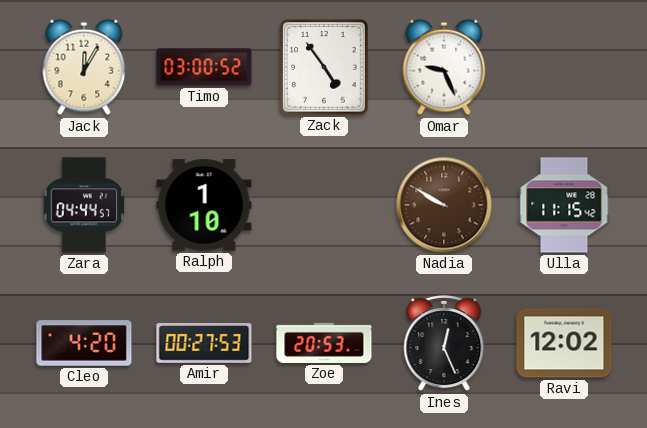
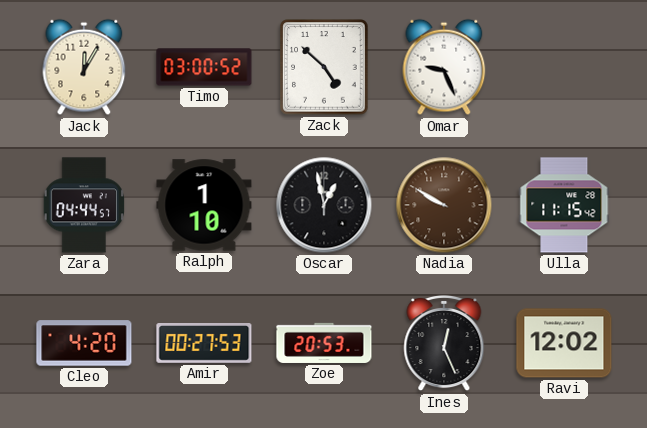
Zack: 4:54 -> 4:52
Oscar: none -> 12:58
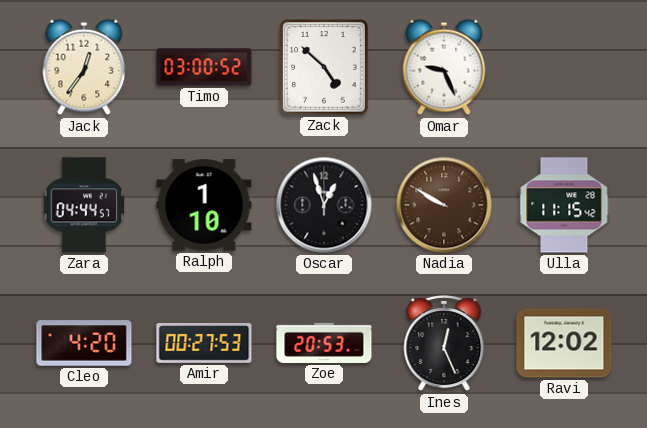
Jack: 12:05 -> 12:36
Oscar: 12:58 -> 12:57
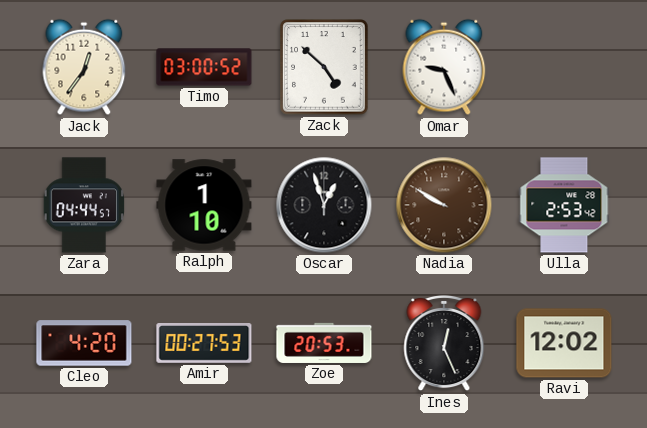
Ulla: 11:15 -> 2:53
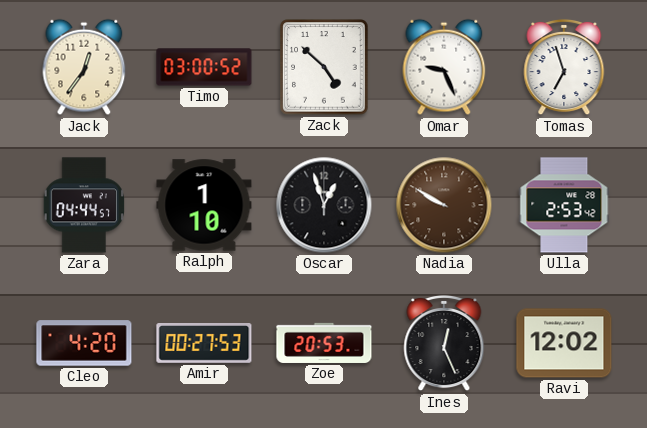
Tomas: none -> 6:57
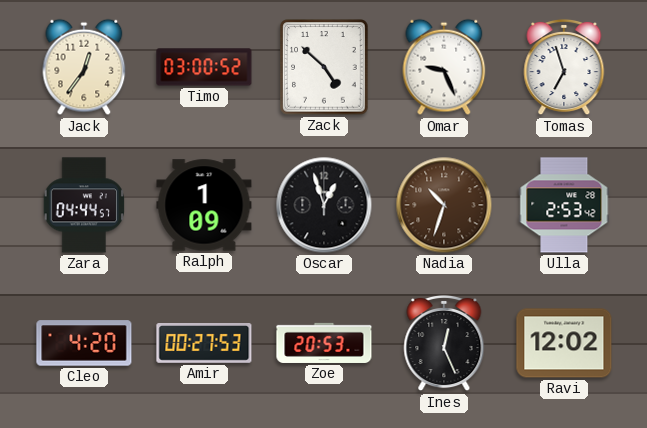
Ralph: 1:10 -> 1:09
Nadia: 9:50 -> 10:33
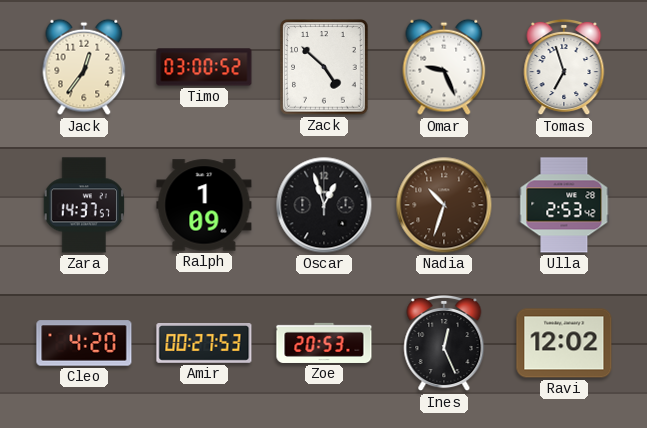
Zara: 04:44 -> 14:37
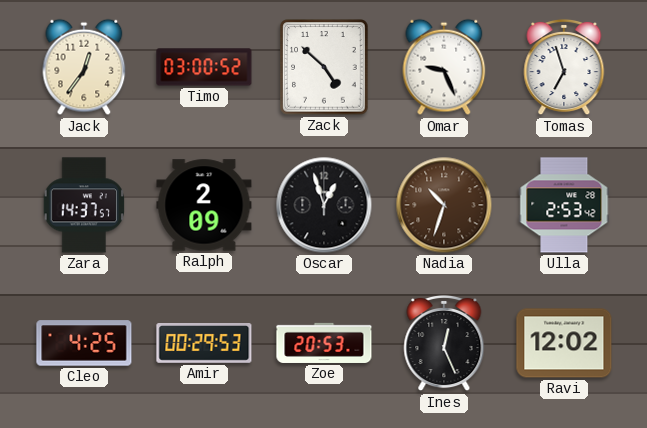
Ralph: 1:09 -> 2:09
Cleo: 4:20 -> 4:25
Amir: 00:27 -> 00:29
